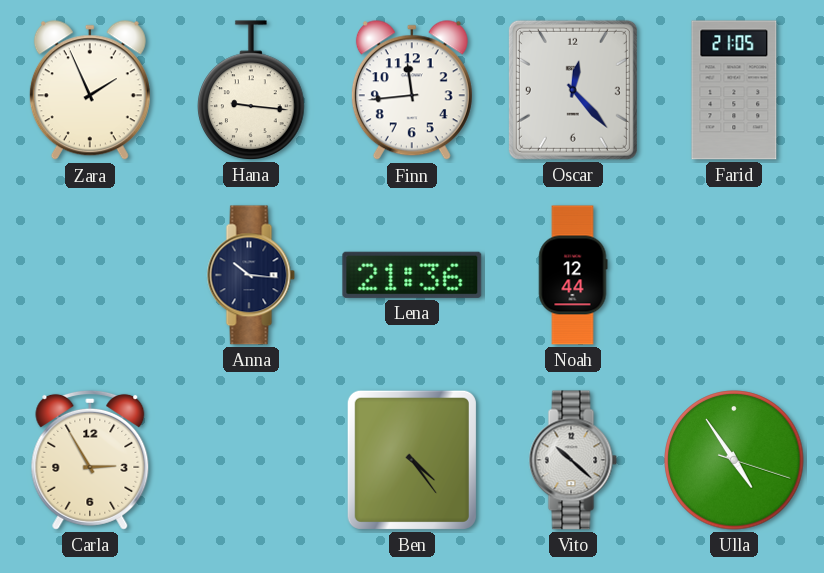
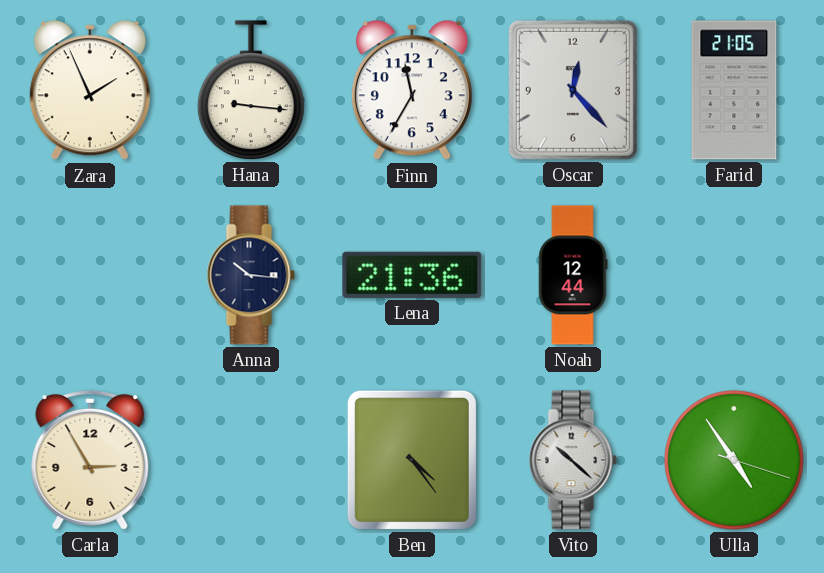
Finn: 11:44 -> 11:35
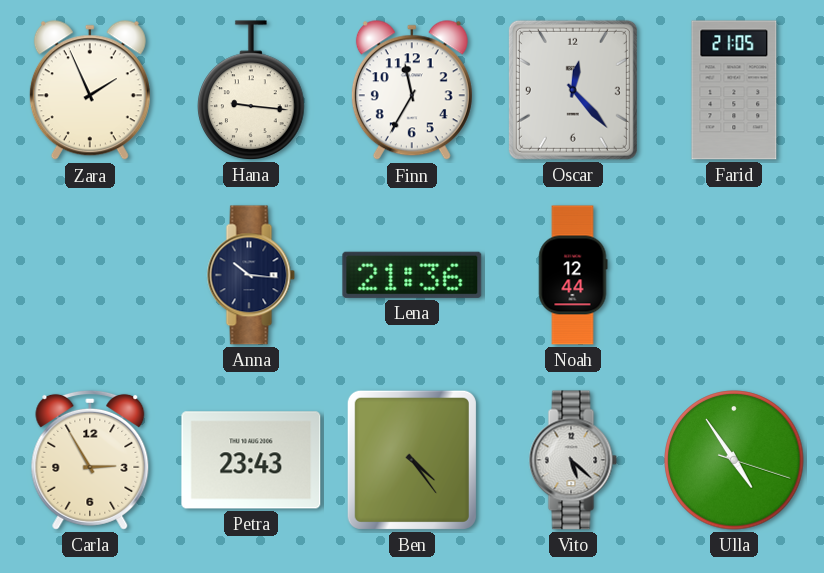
Petra: none -> 23:43
Vito: 10:22 -> 5:22
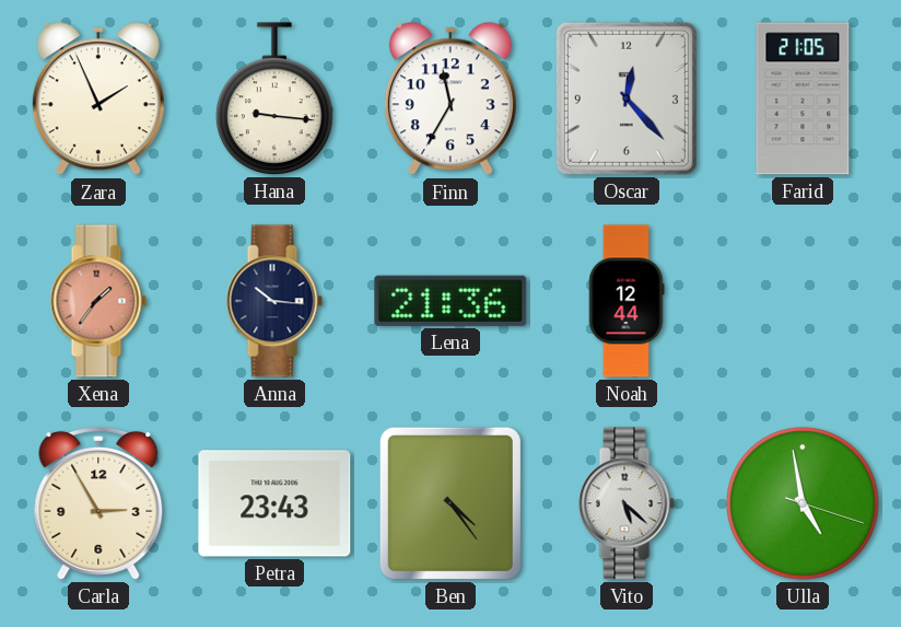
Xena: none -> 1:36
Ulla: 4:54 -> 4:58
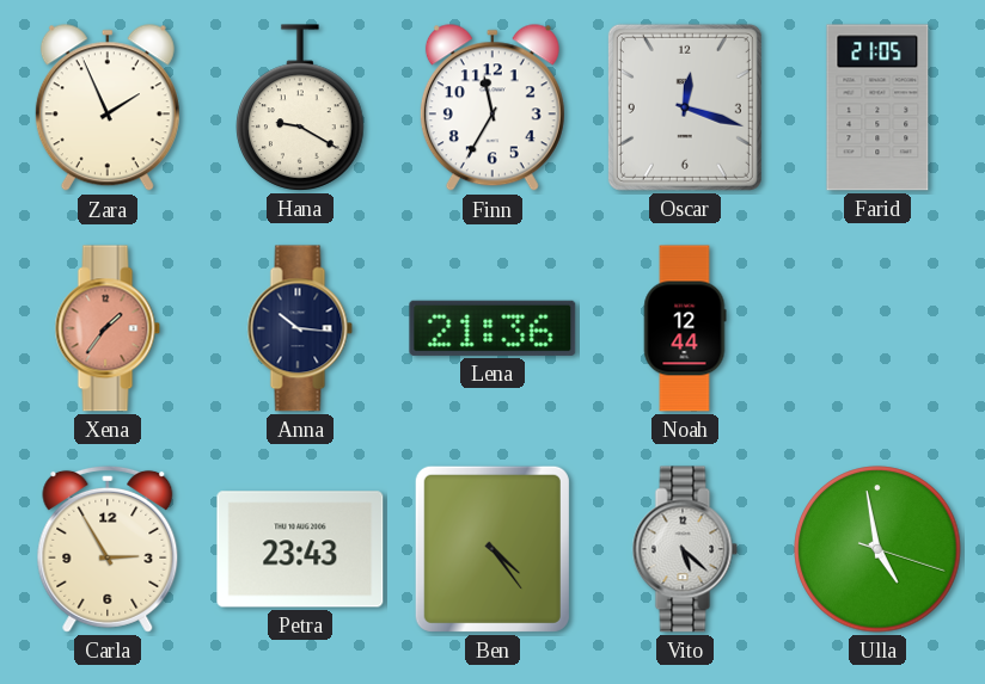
Hana: 9:16 -> 9:20
Oscar: 12:23 -> 12:18
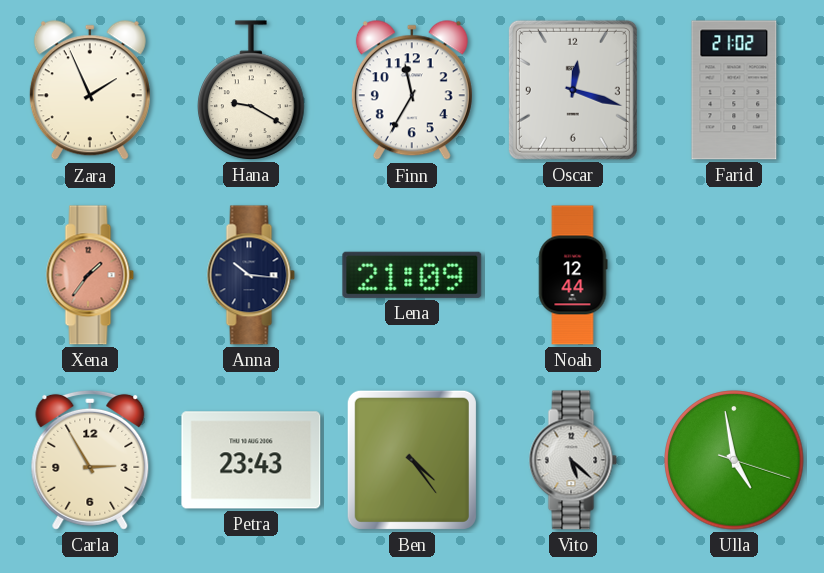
Farid: 21:05 -> 21:02
Lena: 21:36 -> 21:09
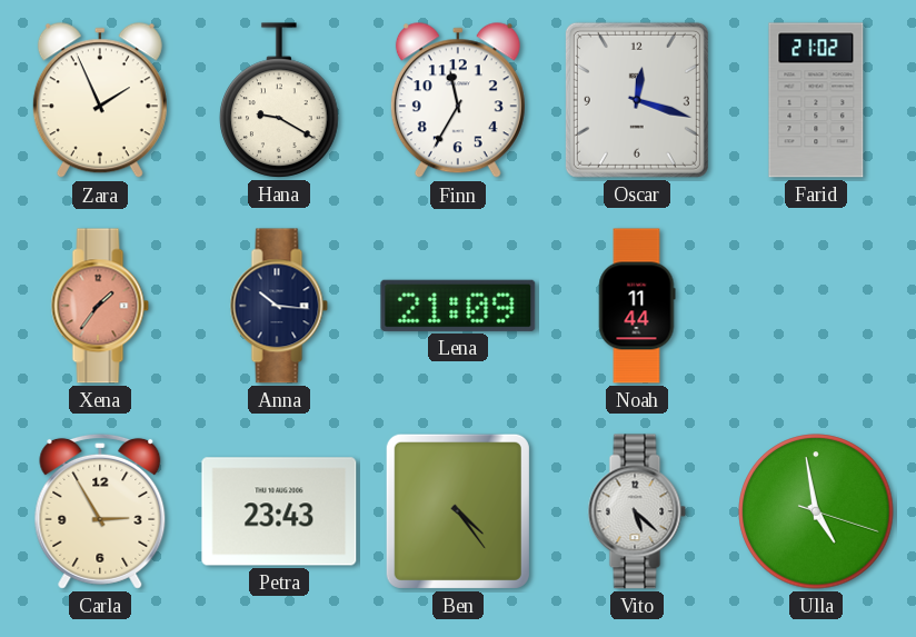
Noah: 12:44 -> 11:44
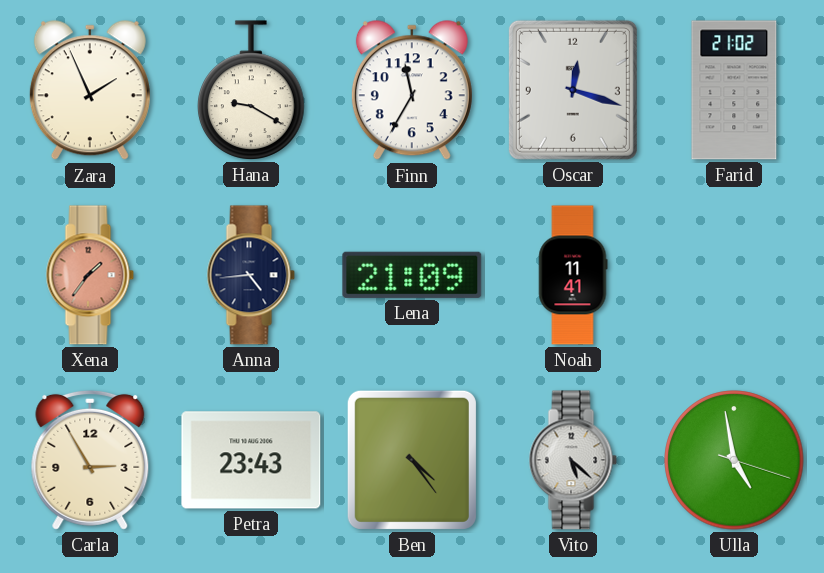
Anna: 10:16 -> 4:44
Noah: 11:44 -> 11:41
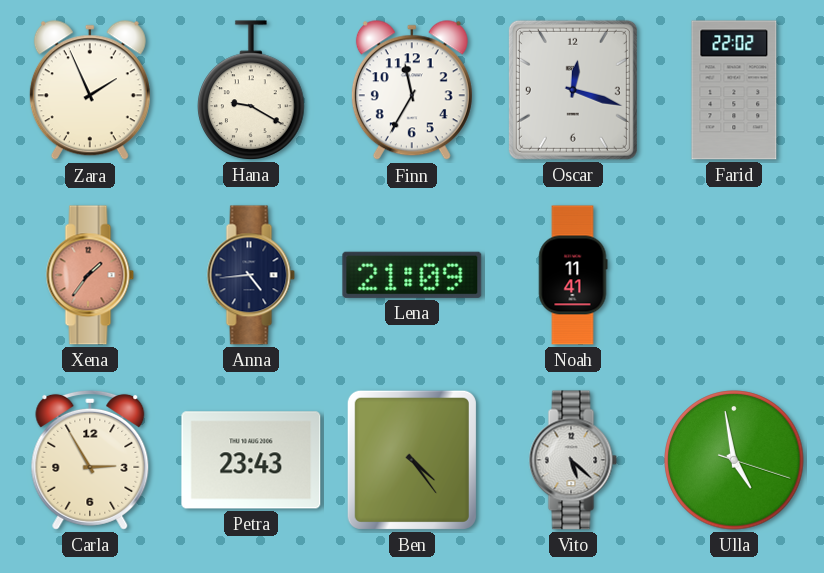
Farid: 21:02 -> 22:02
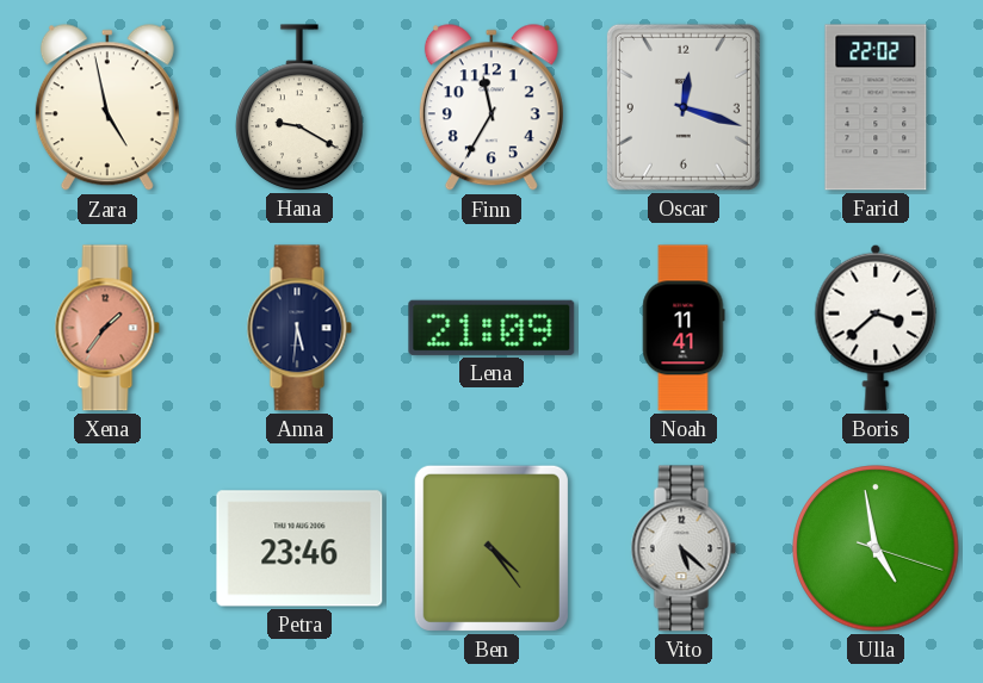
Zara: 1:56 -> 4:58
Anna: 4:44 -> 5:31
Boris: none -> 3:38
Carla: 2:55 -> none
Petra: 23:43 -> 23:46
